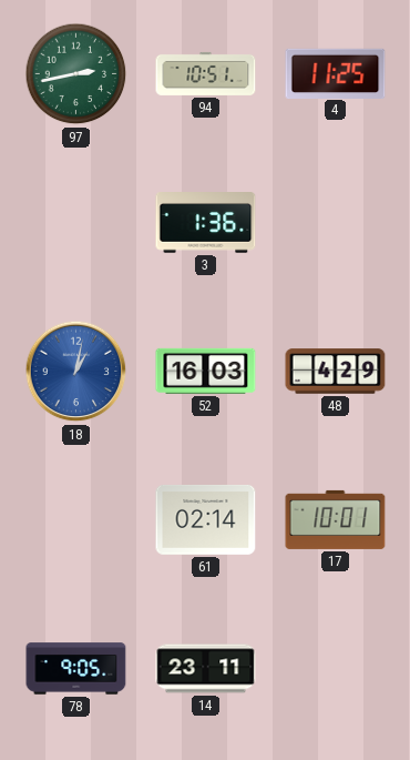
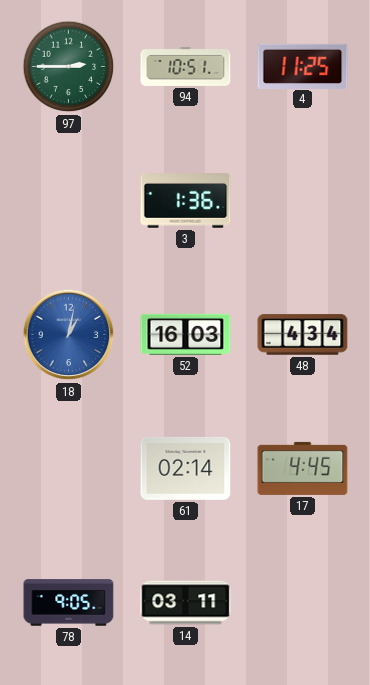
97: 2:43 -> 2:45
48: 4:29 -> 4:34
17: 10:01 -> 4:45
14: 23:11 -> 03:11
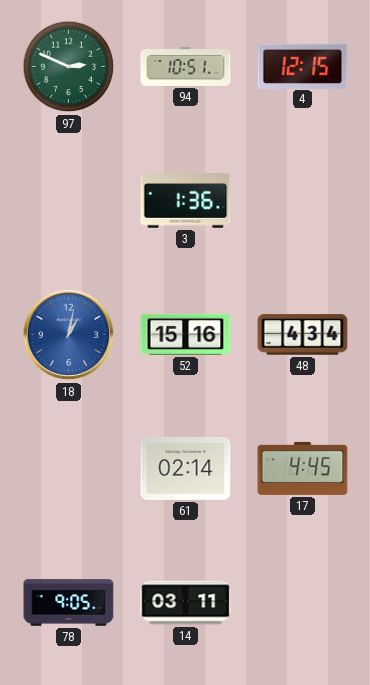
97: 2:45 -> 2:49
4: 11:25 -> 12:15
52: 16:03 -> 15:16
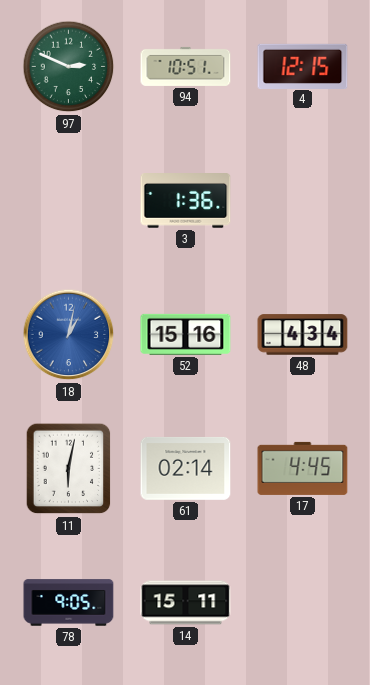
11: none -> 6:02
14: 03:11 -> 15:11
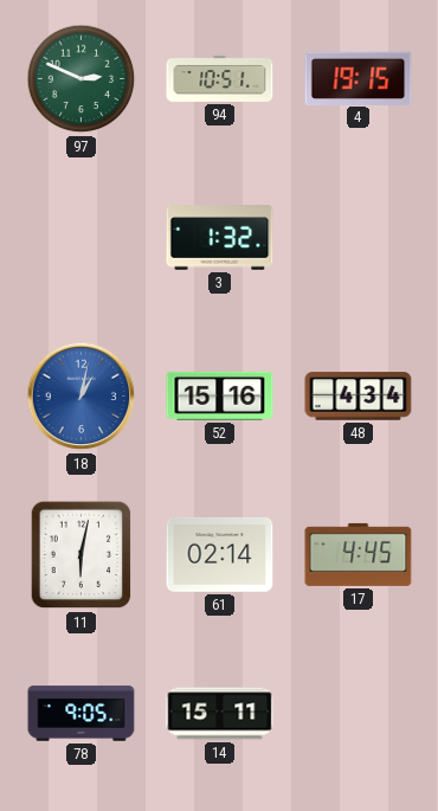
4: 12:15 -> 19:15
3: 1:36 -> 1:32
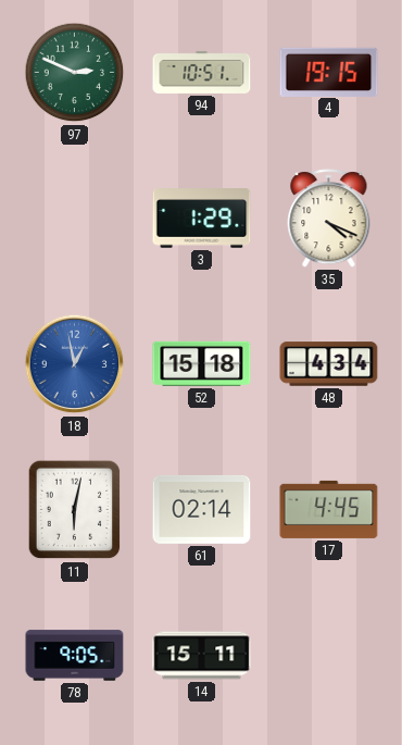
3: 1:32 -> 1:29
35: none -> 4:19
18: 1:02 -> 12:58
52: 15:16 -> 15:18
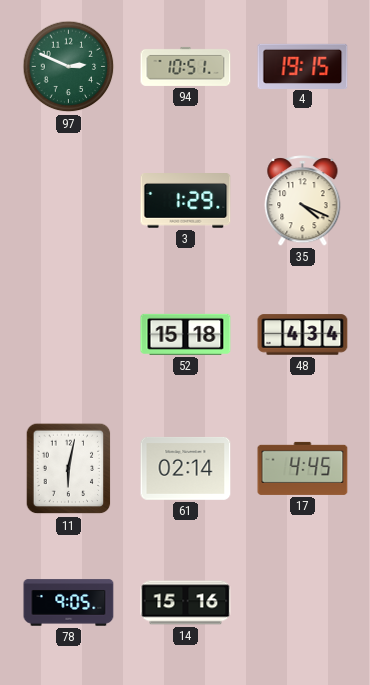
18: 12:58 -> none
14: 15:11 -> 15:16
